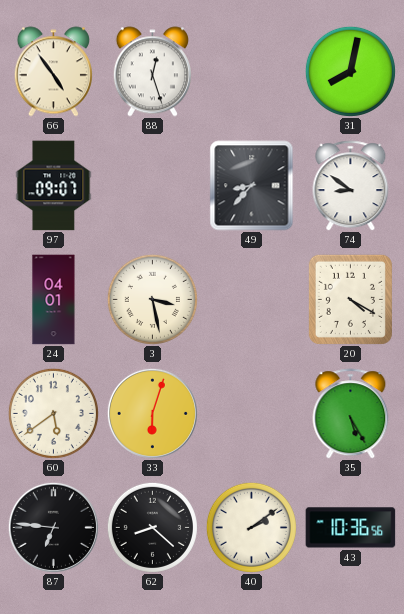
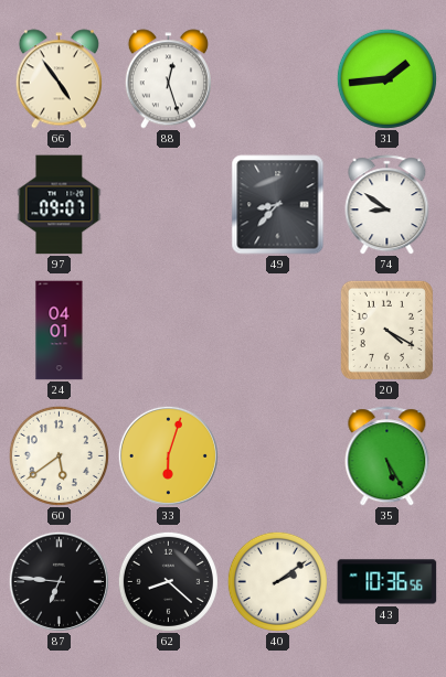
31: 8:02 -> 1:44
3: 3:28 -> none
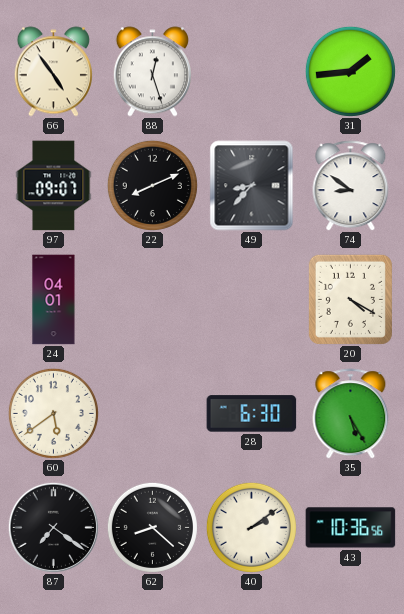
22: none -> 8:11
33: 6:03 -> none
28: none -> 6:30
87: 6:46 -> 7:21
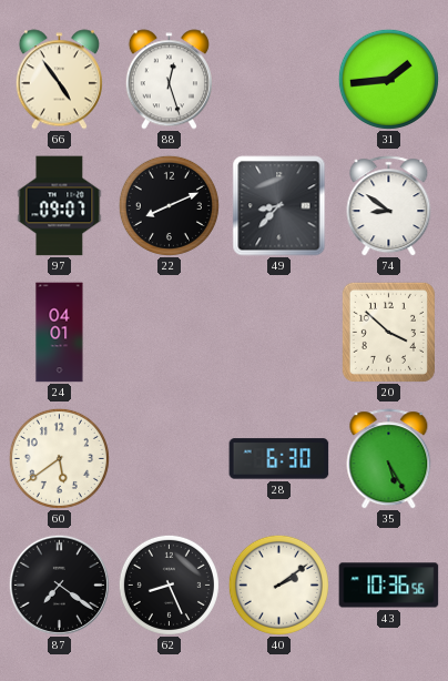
20: 4:20 -> 3:52
62: 8:22 -> 8:26
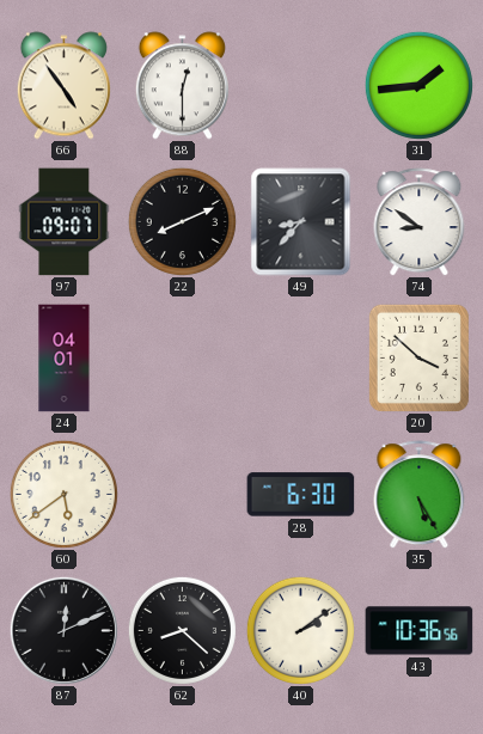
88: 12:27 -> 12:30
87: 7:21 -> 12:11
62: 8:26 -> 8:22
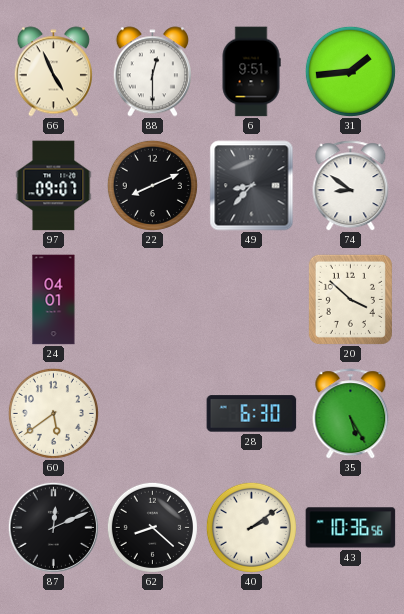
66: 4:54 -> 4:56
6: none -> 9:51
